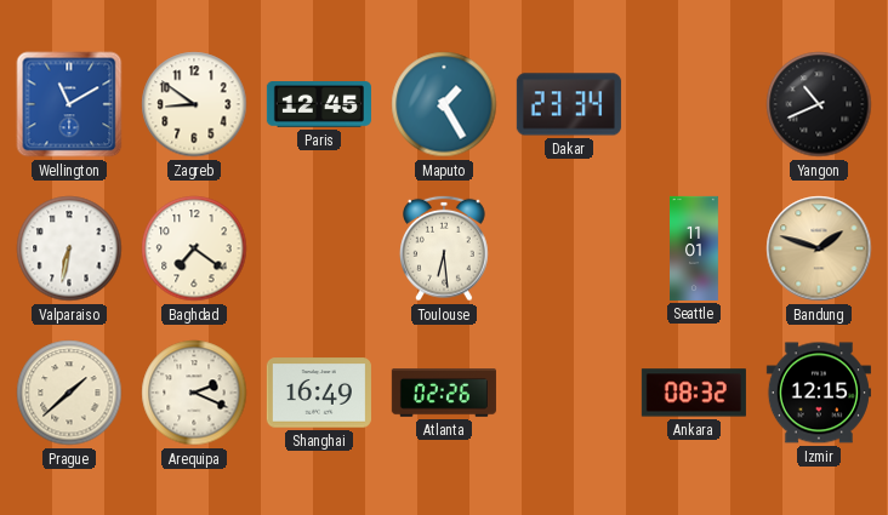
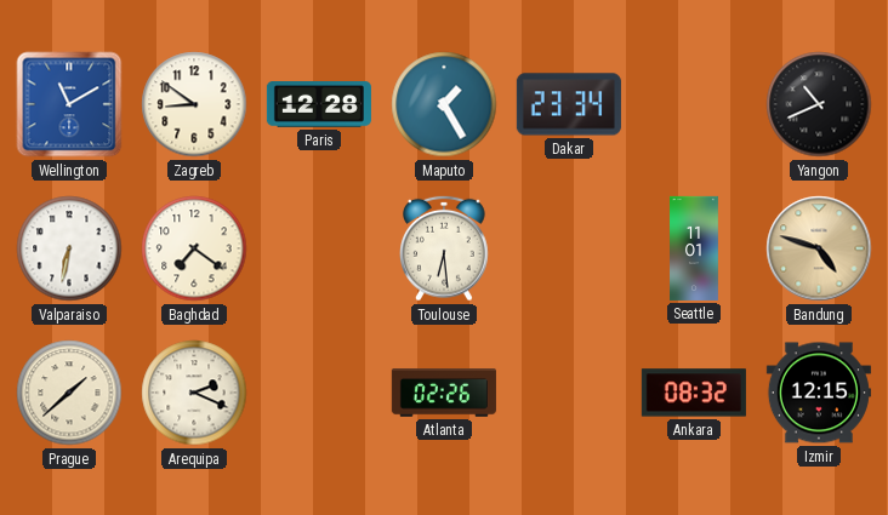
Paris: 12:45 -> 12:28
Bandung: 1:48 -> 4:48
Shanghai: 16:49 -> none
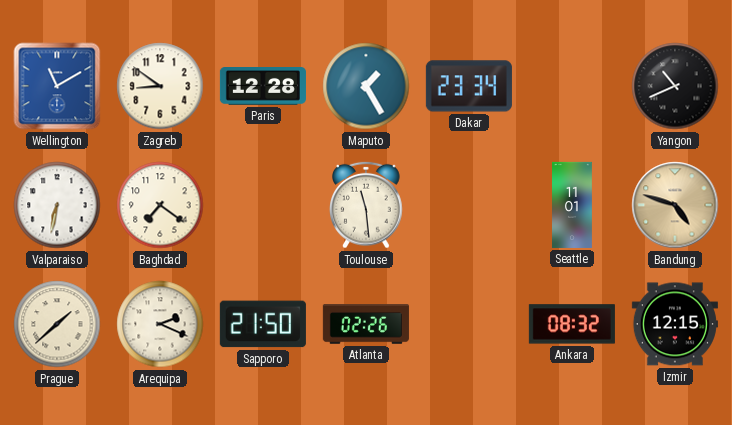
Toulouse: 6:29 -> 11:29
Sapporo: none -> 21:50
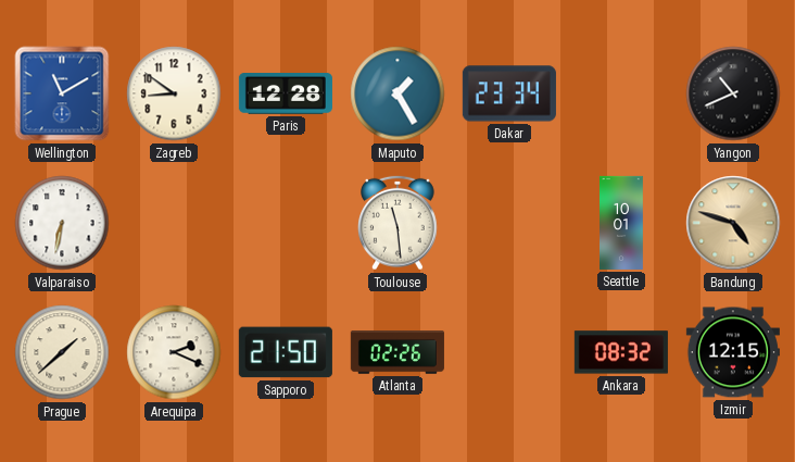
Baghdad: 7:21 -> none
Seattle: 11:01 -> 10:01
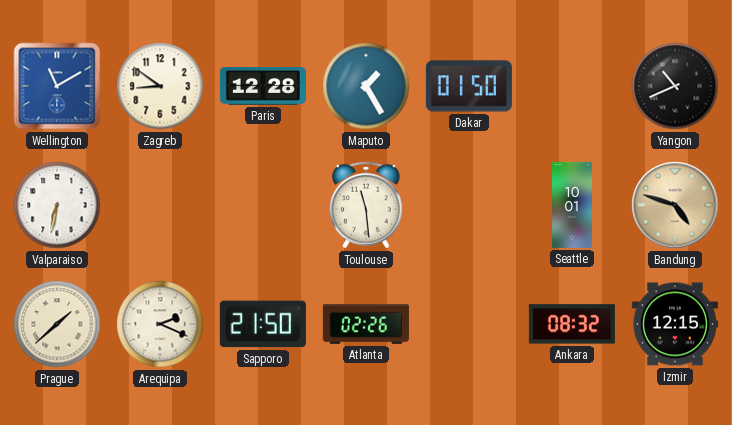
Dakar: 23:34 -> 01:50
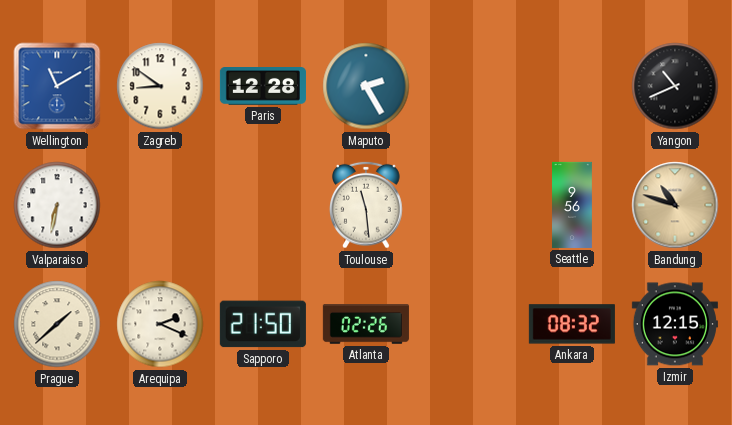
Maputo: 1:25 -> 2:25
Dakar: 01:50 -> none
Seattle: 10:01 -> 9:56
Bandung: 4:48 -> 10:48
